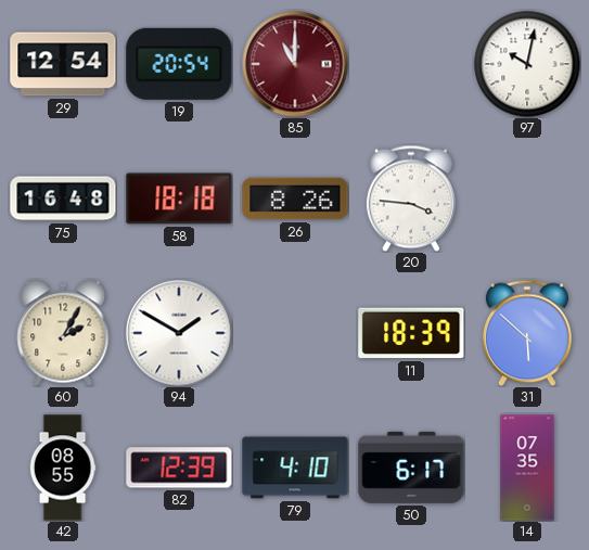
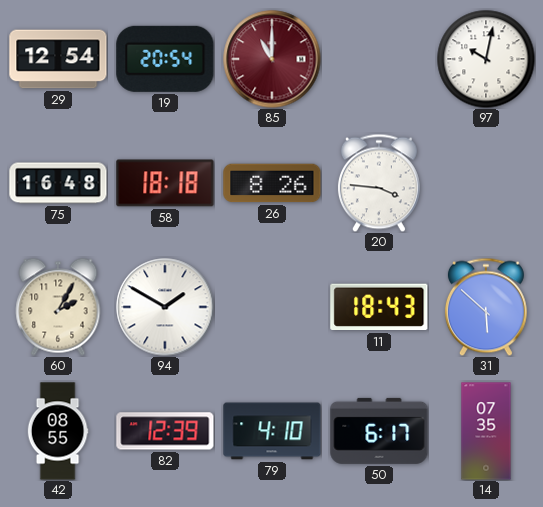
11: 18:39 -> 18:43
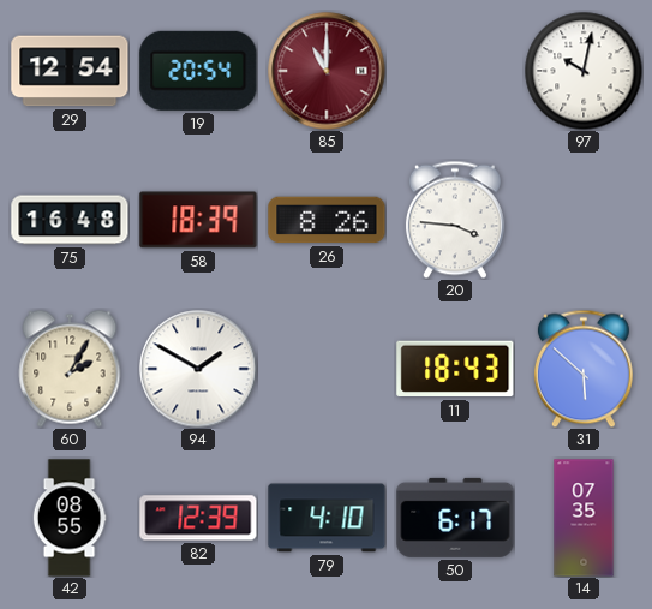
58: 18:18 -> 18:39
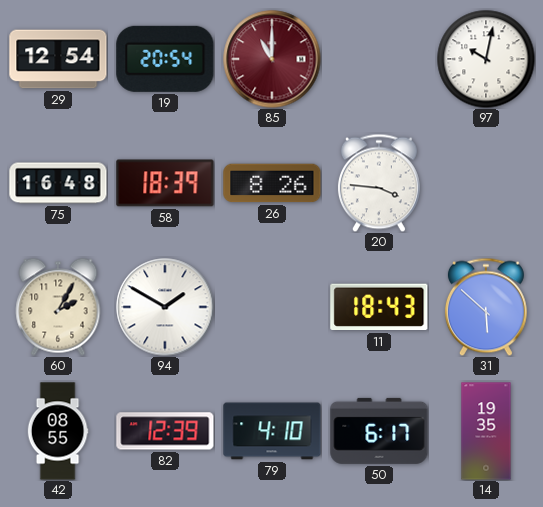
14: 07:35 -> 19:35
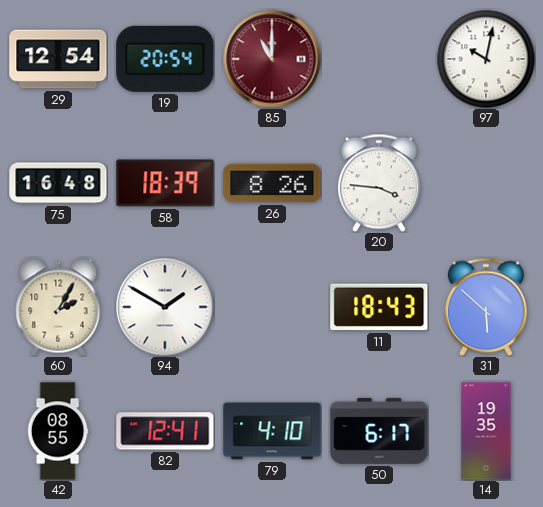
82: 12:39 -> 12:41
